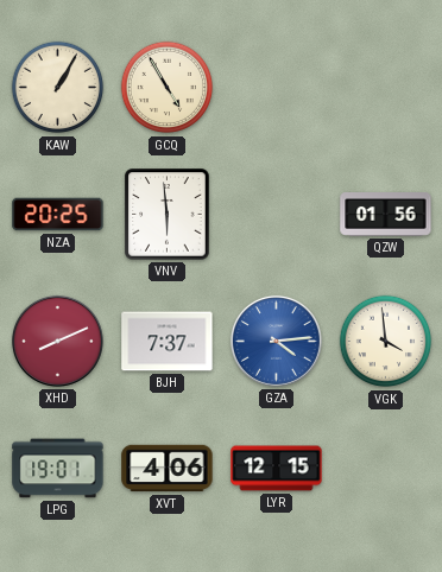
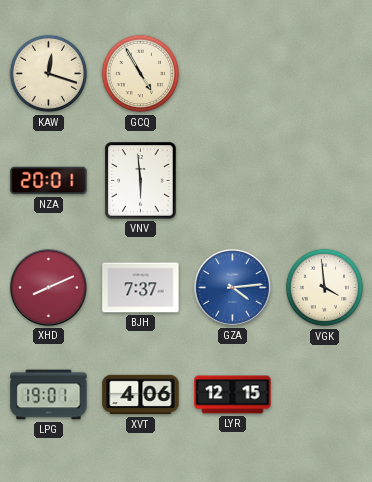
KAW: 1:05 -> 12:18
NZA: 20:25 -> 20:01
QZW: 01:56 -> none
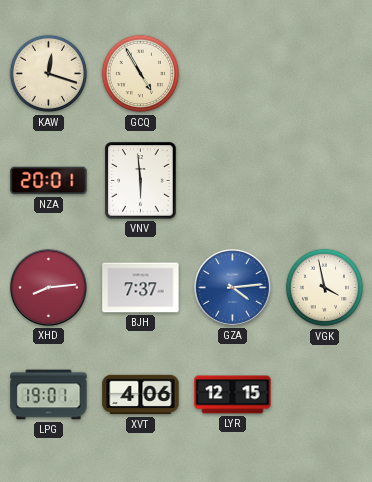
XHD: 8:11 -> 8:14
VGK: 3:59 -> 3:58
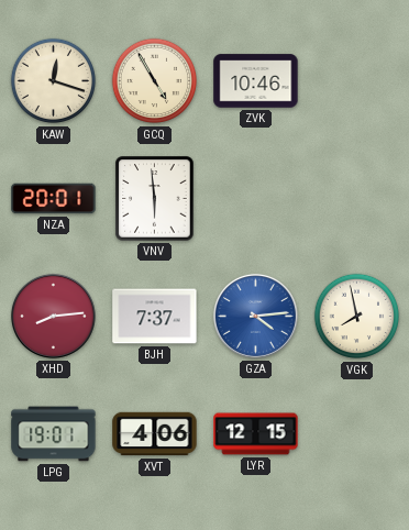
ZVK: none -> 10:46
VGK: 3:58 -> 7:58
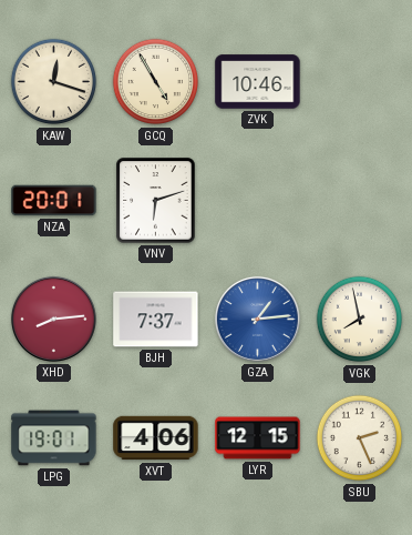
VNV: 5:59 -> 6:12
GZA: 4:14 -> 1:14
SBU: none -> 2:26
